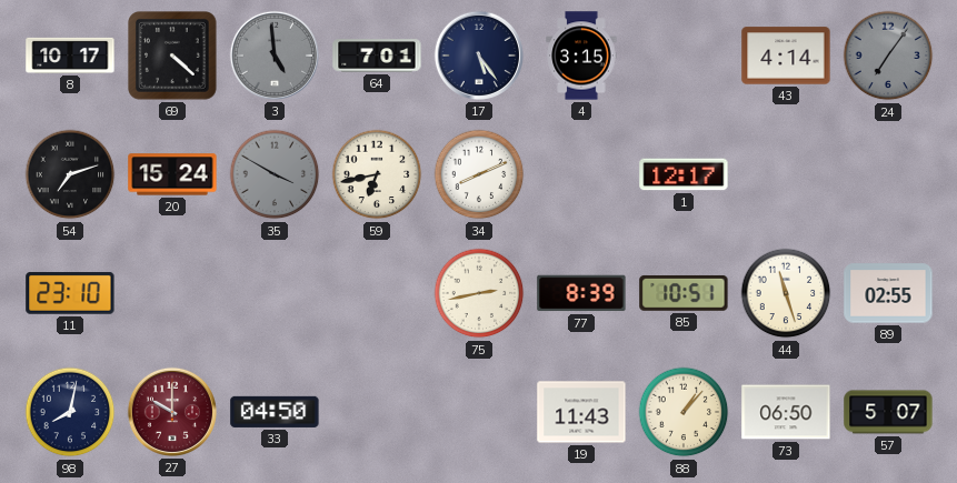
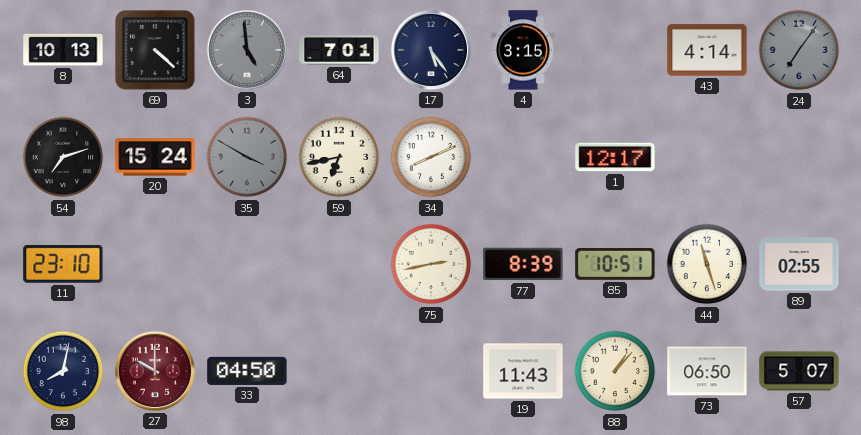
8: 10:17 -> 10:13
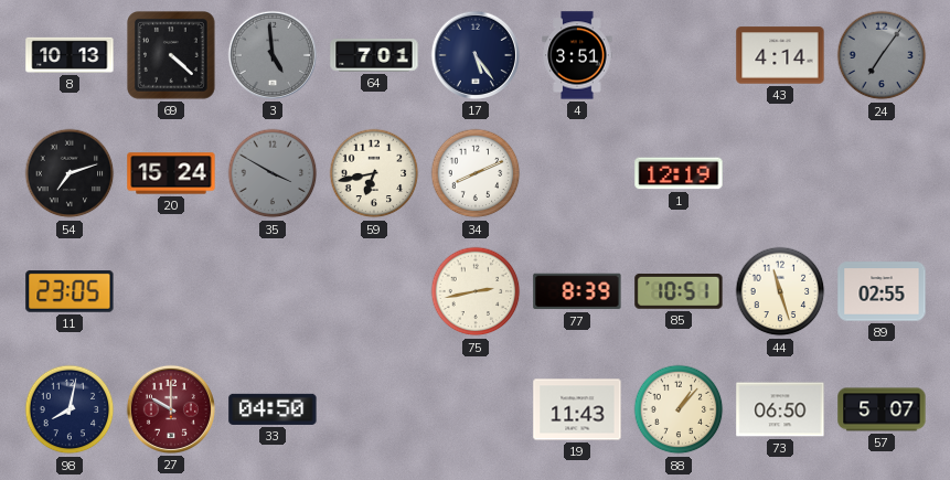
4: 3:15 -> 3:51
1: 12:17 -> 12:19
11: 23:10 -> 23:05
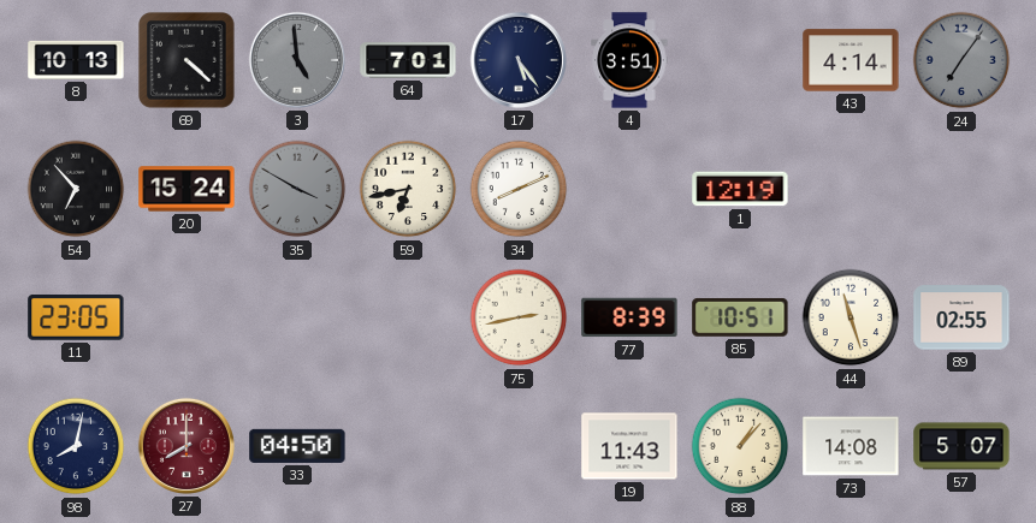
54: 7:12 -> 6:53
27: 10:00 -> 8:00
73: 06:50 -> 14:08
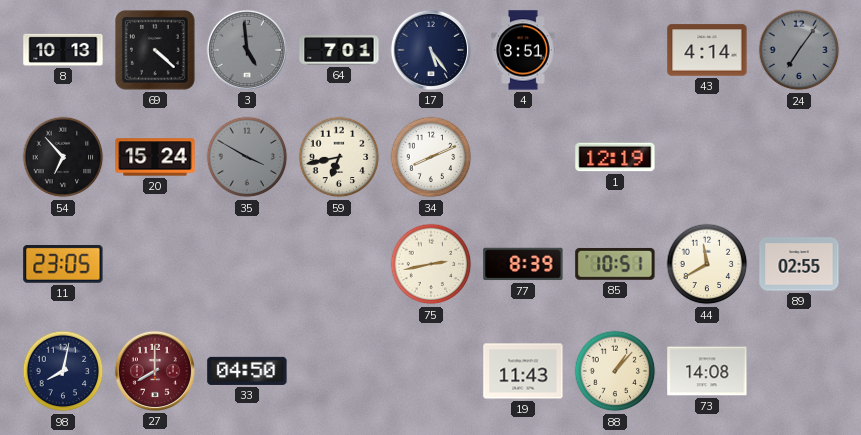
44: 11:27 -> 11:40
57: 5:07 -> none
